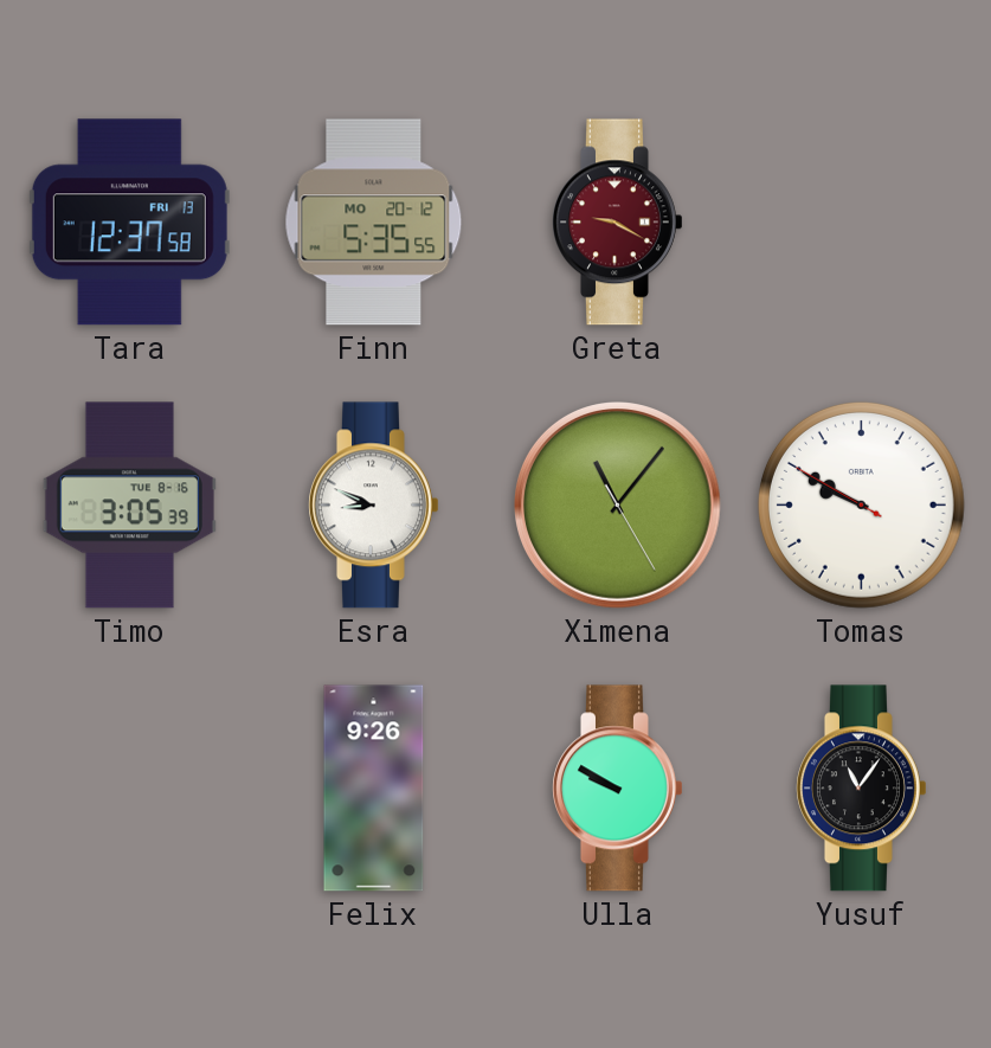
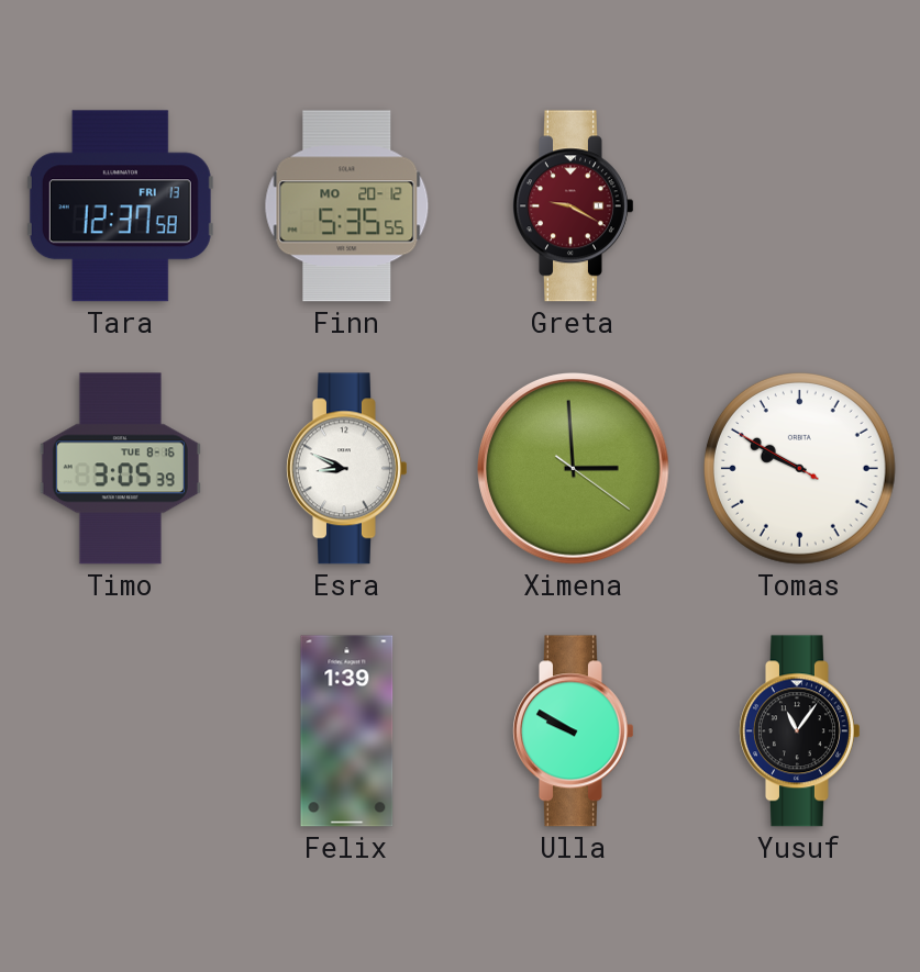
Ximena: 11:06 -> 2:59
Felix: 9:26 -> 1:39
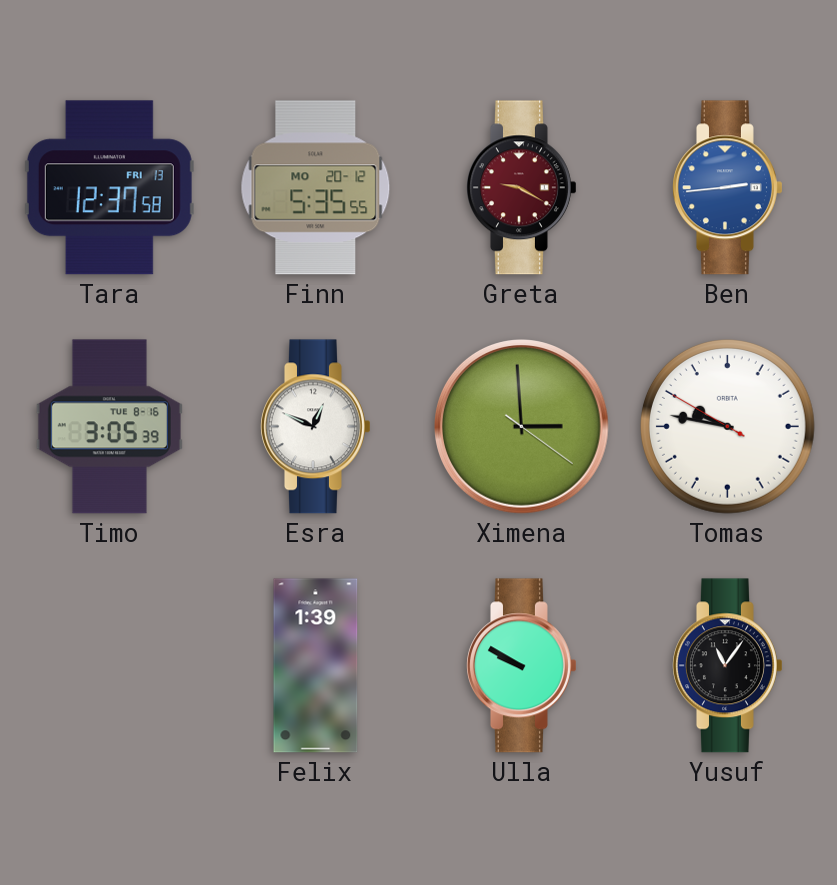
Ben: none -> 2:44
Esra: 8:49 -> 12:49
Tomas: 9:49 -> 9:46
